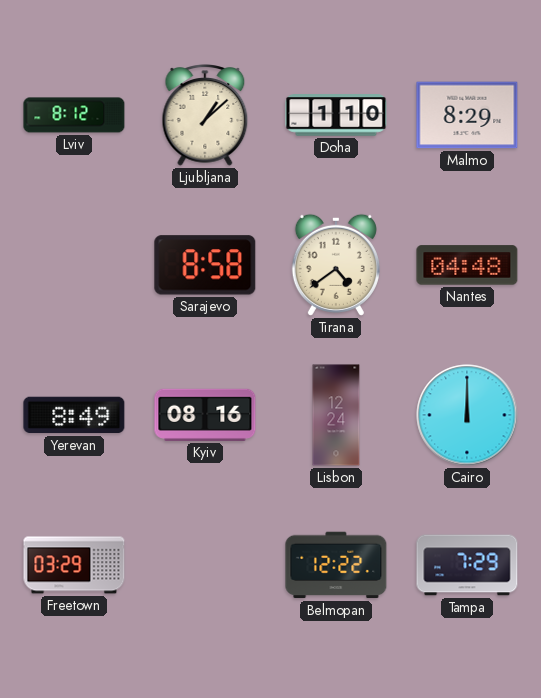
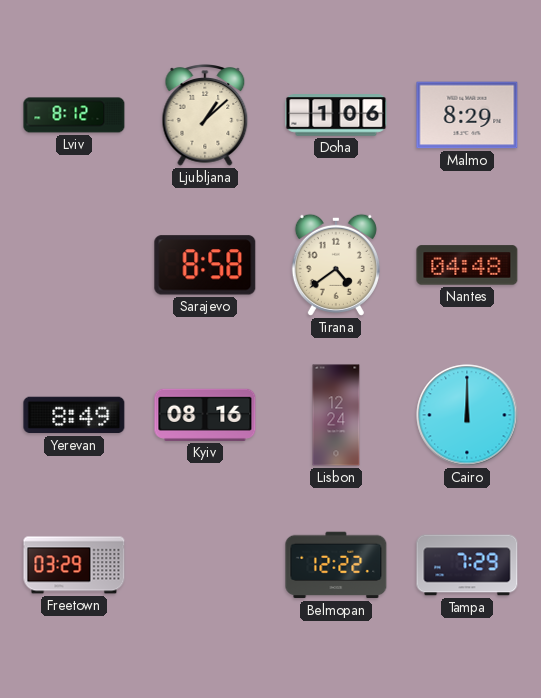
Doha: 1:10 -> 1:06
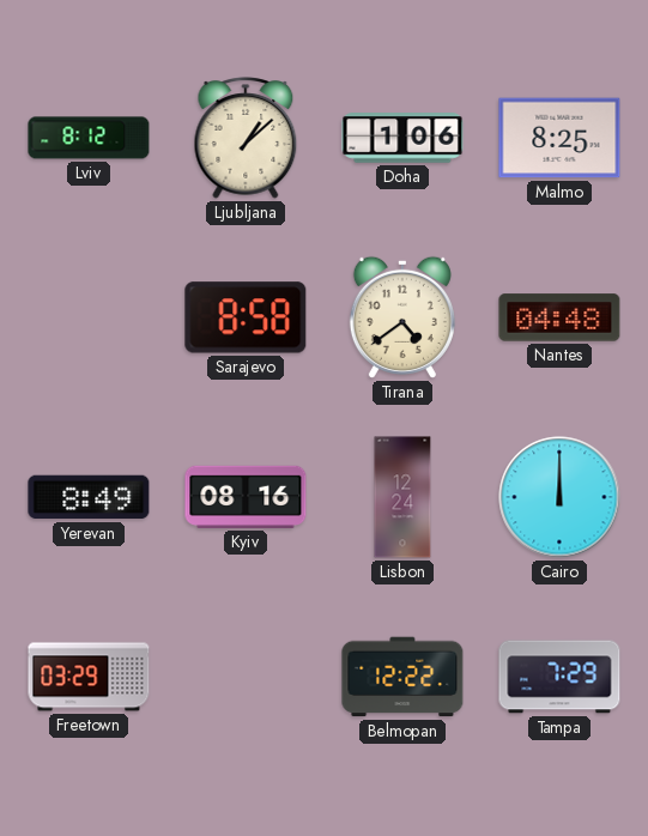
Malmo: 8:29 -> 8:25
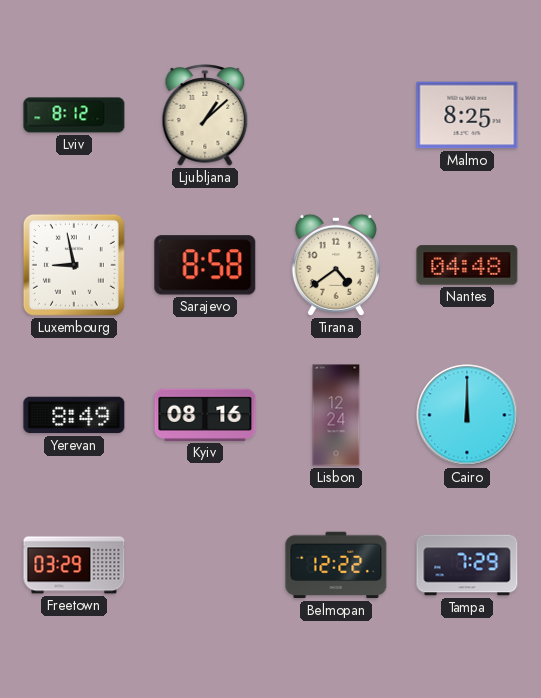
Doha: 1:06 -> none
Luxembourg: none -> 8:58
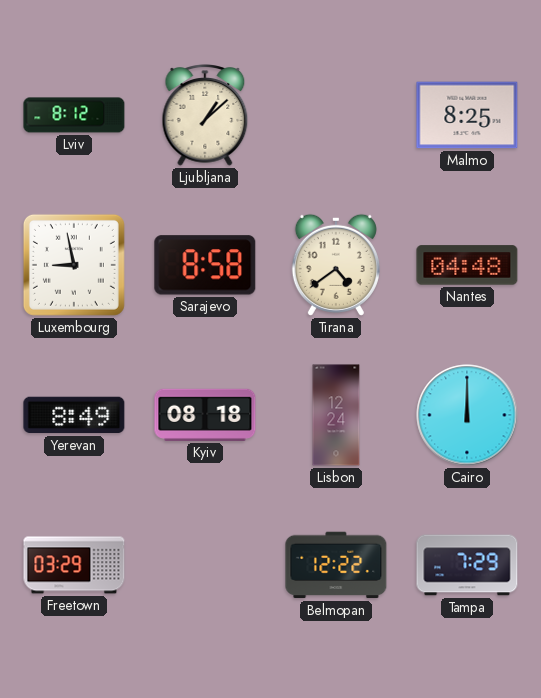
Kyiv: 08:16 -> 08:18
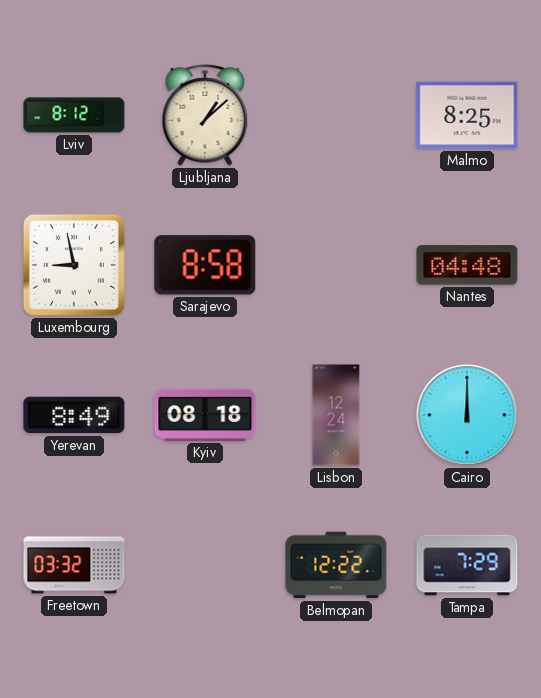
Tirana: 4:39 -> none
Freetown: 03:29 -> 03:32
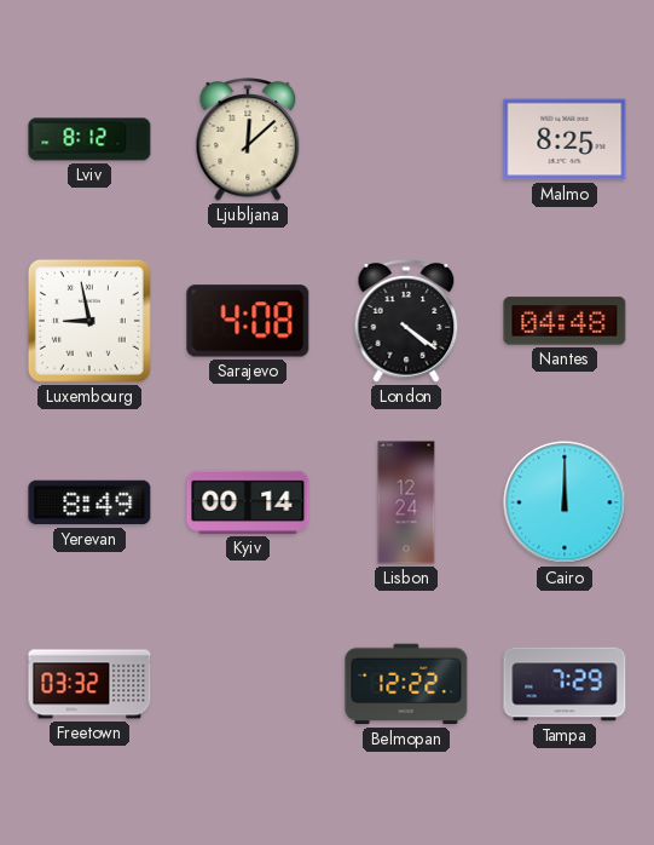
Ljubljana: 1:08 -> 12:08
Sarajevo: 8:58 -> 4:08
London: none -> 4:21
Kyiv: 08:18 -> 00:14
